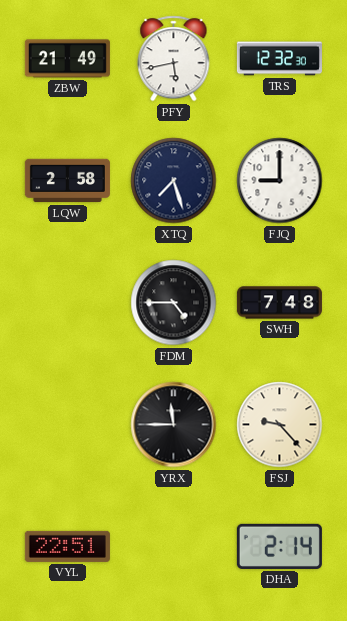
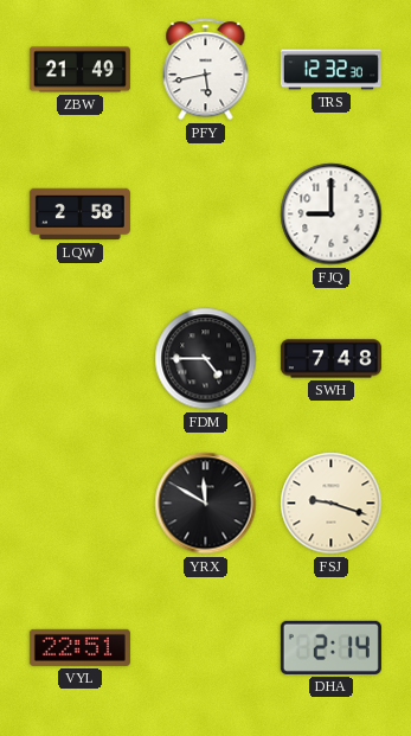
XTQ: 7:27 -> none
YRX: 11:45 -> 11:50
FSJ: 9:23 -> 9:18
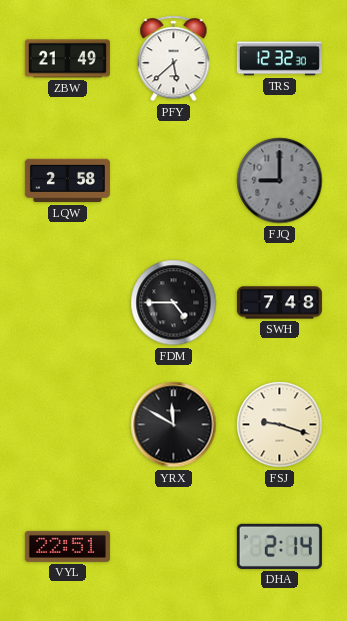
PFY: 5:43 -> 5:38
FJQ dial: white -> grey
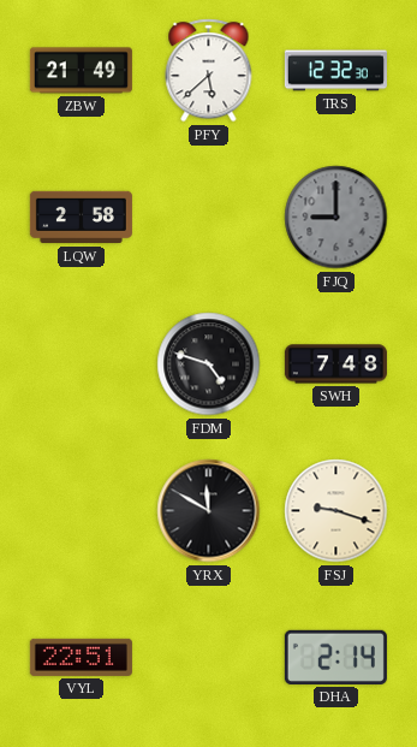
FDM: 4:45 -> 4:48
